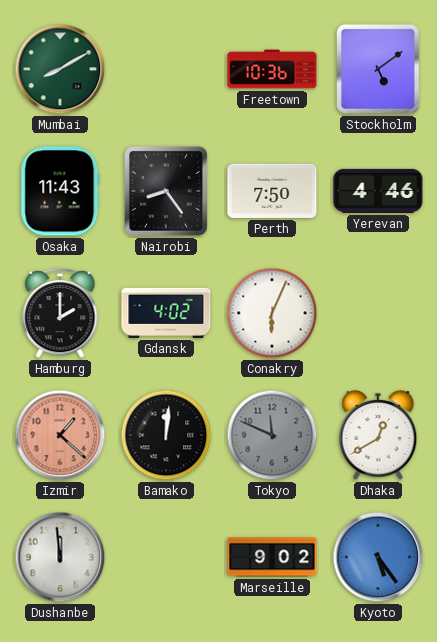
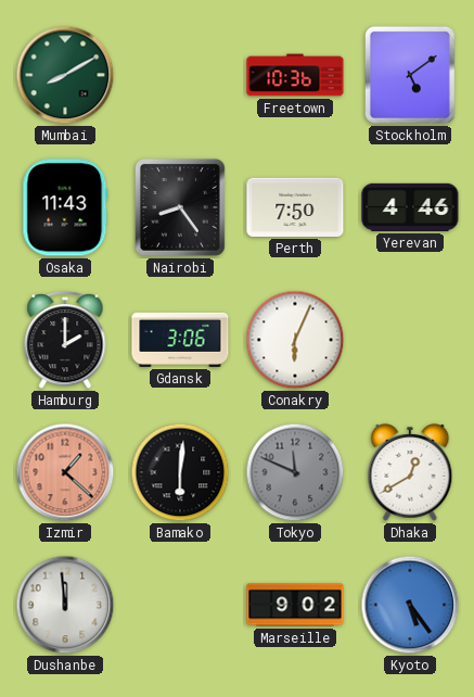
Gdansk: 4:02 -> 3:06
Bamako: 12:01 -> 6:01
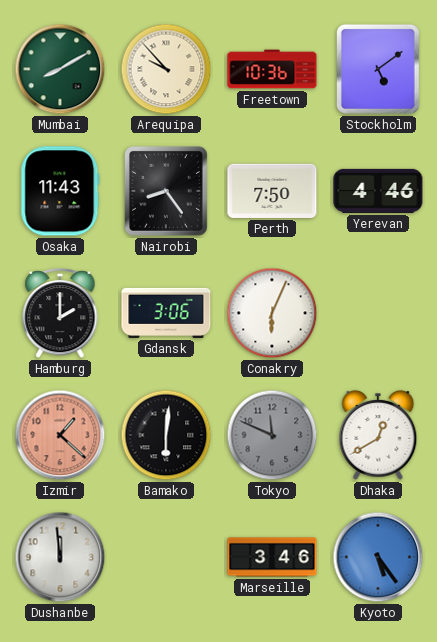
Arequipa: none -> 9:53
Marseille: 9:02 -> 3:46
